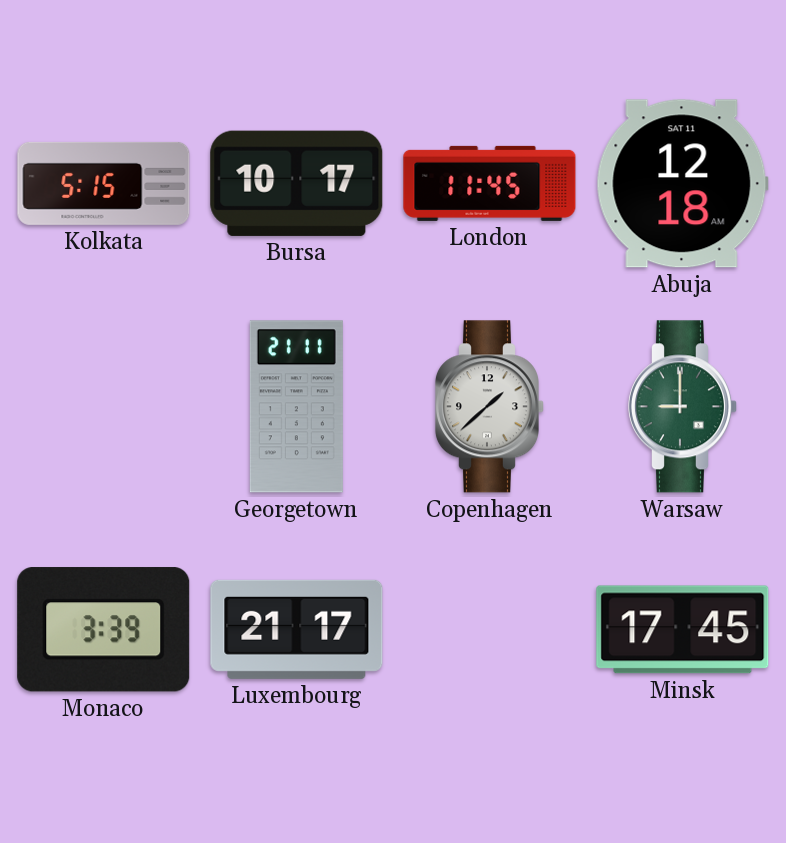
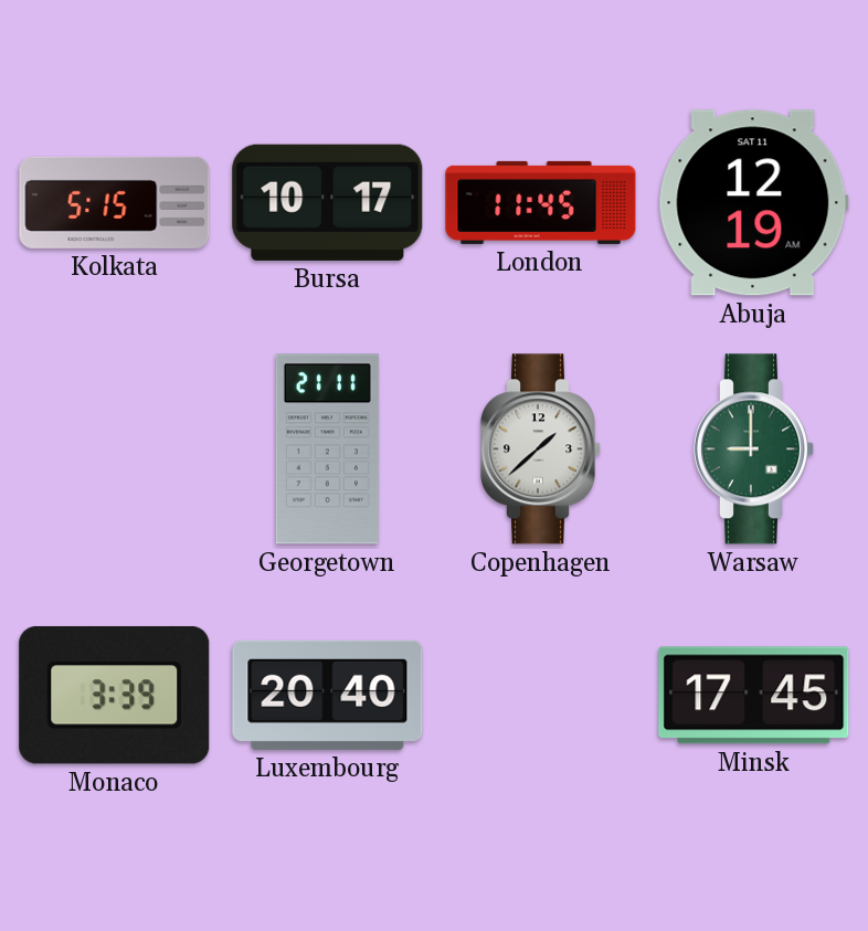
Abuja: 12:18 -> 12:19
Luxembourg: 21:17 -> 20:40
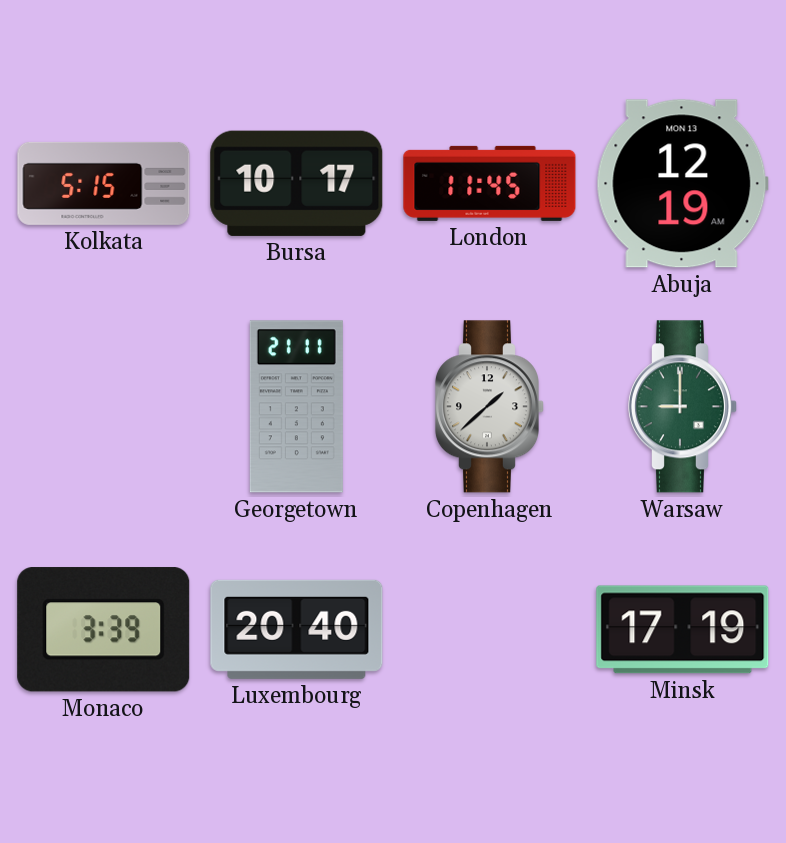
Abuja date: SAT 11 -> MON 13
Minsk: 17:45 -> 17:19
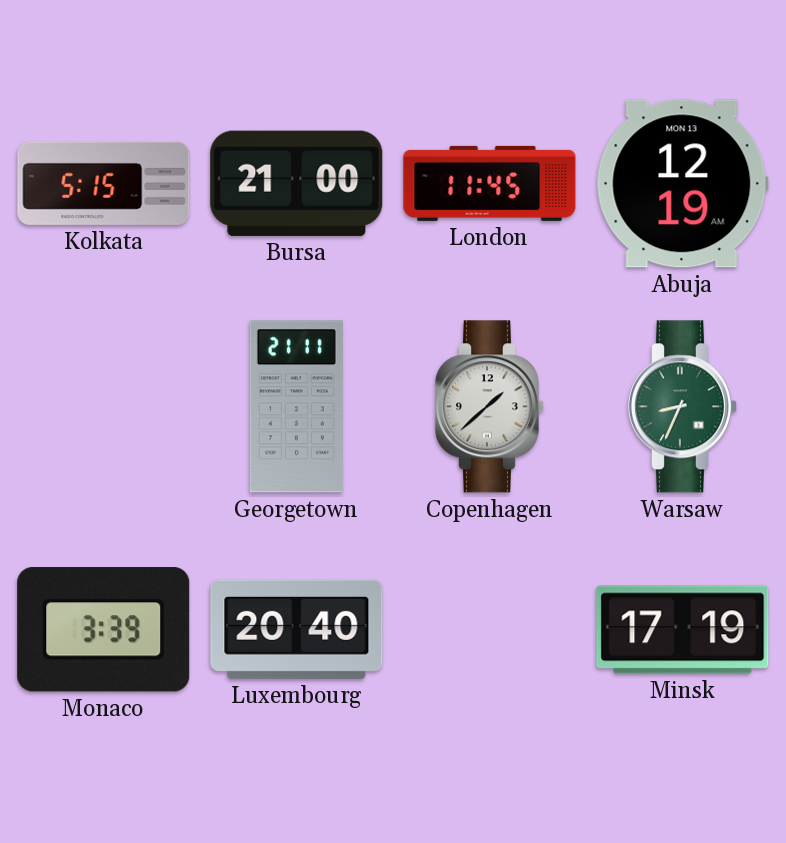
Bursa: 10:17 -> 21:00
Warsaw: 9:00 -> 8:34
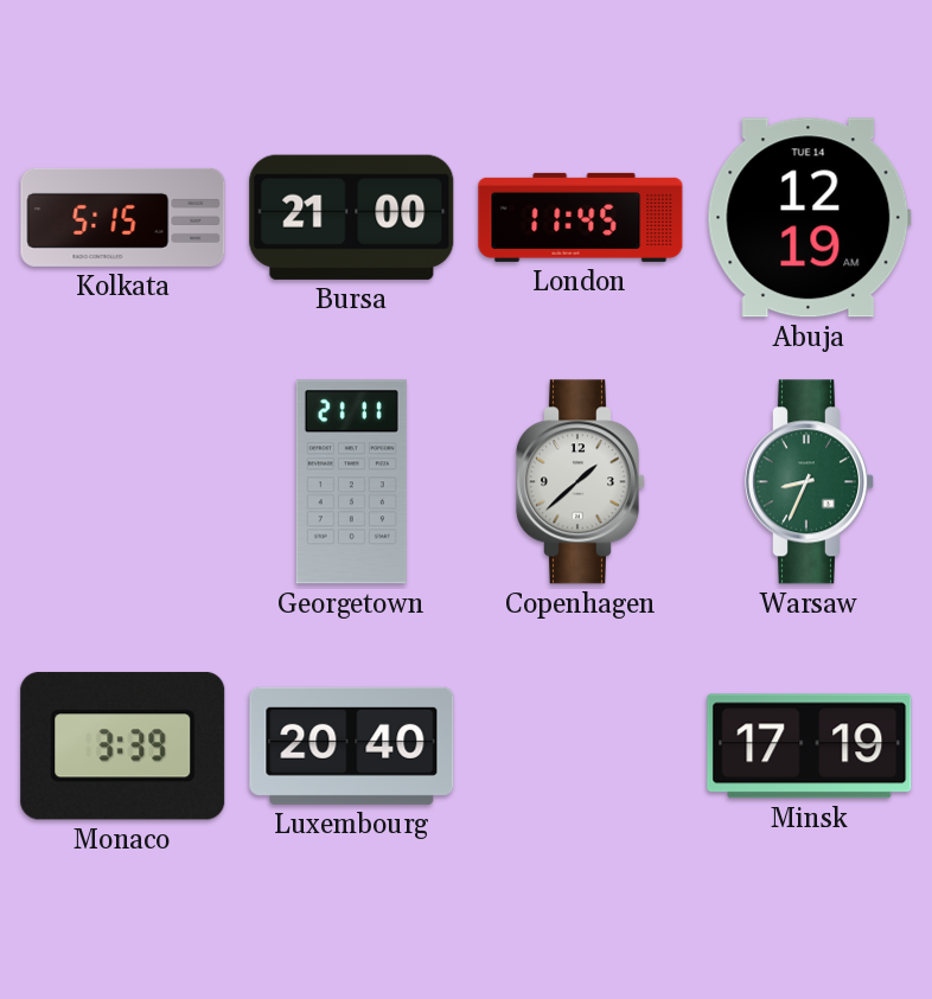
Abuja date: MON 13 -> TUE 14
